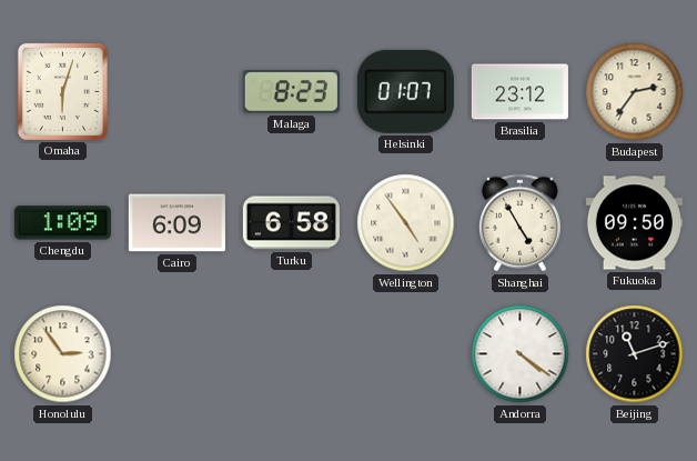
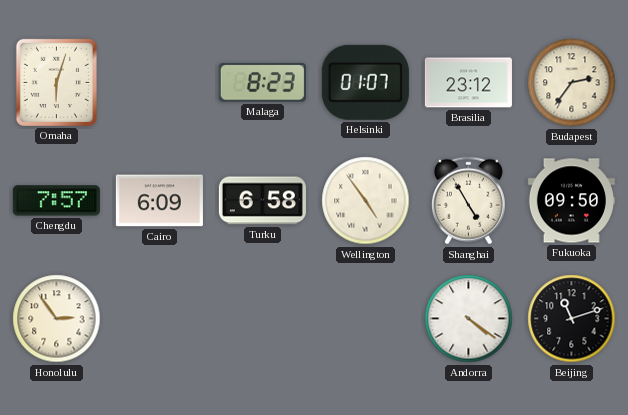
Chengdu: 1:09 -> 7:57
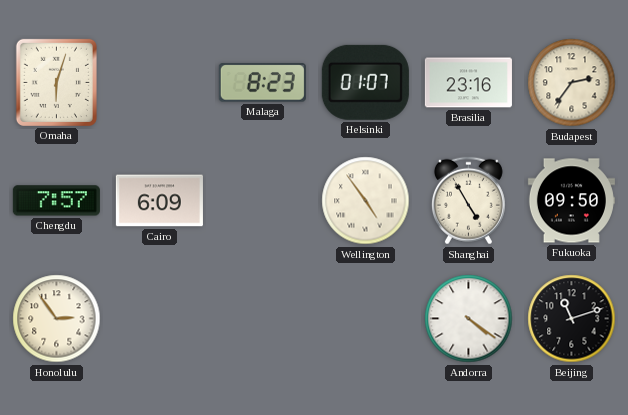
Brasilia: 23:12 -> 23:16
Turku: 6:58 -> none
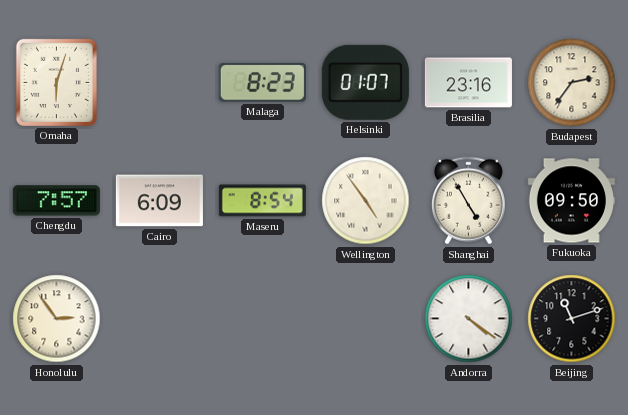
Maseru: none -> 8:54
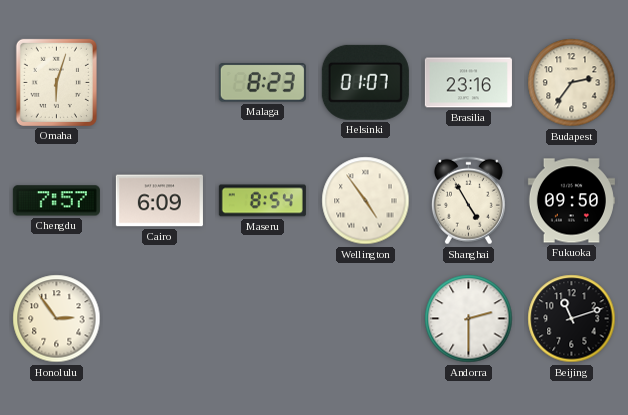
Andorra: 4:21 -> 2:30
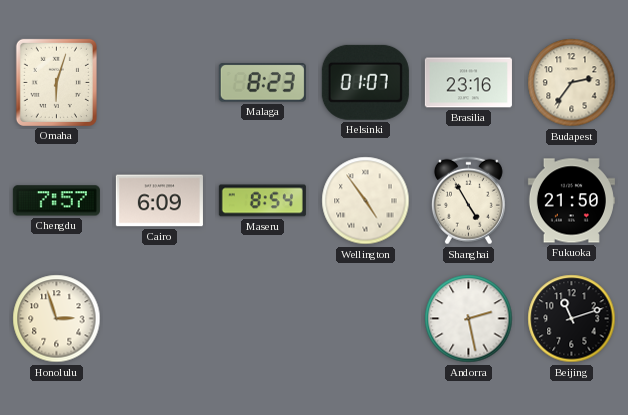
Fukuoka: 09:50 -> 21:50
Honolulu: 2:54 -> 2:57
Andorra: 2:30 -> 2:28
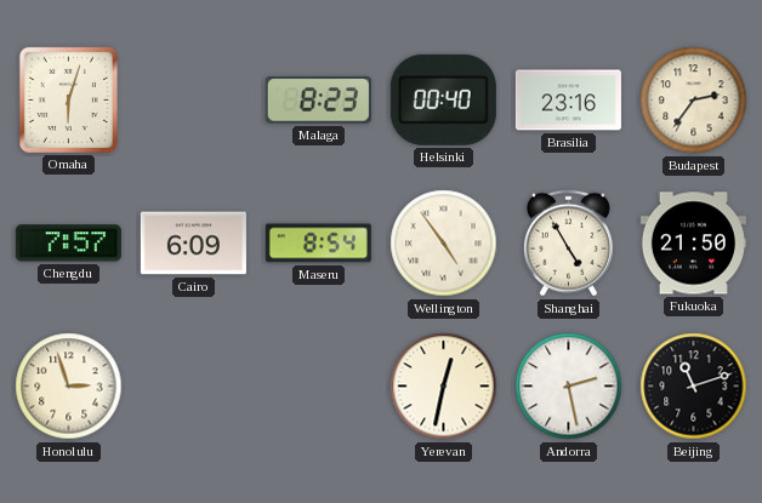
Helsinki: 01:07 -> 00:40
Yerevan: none -> 12:32
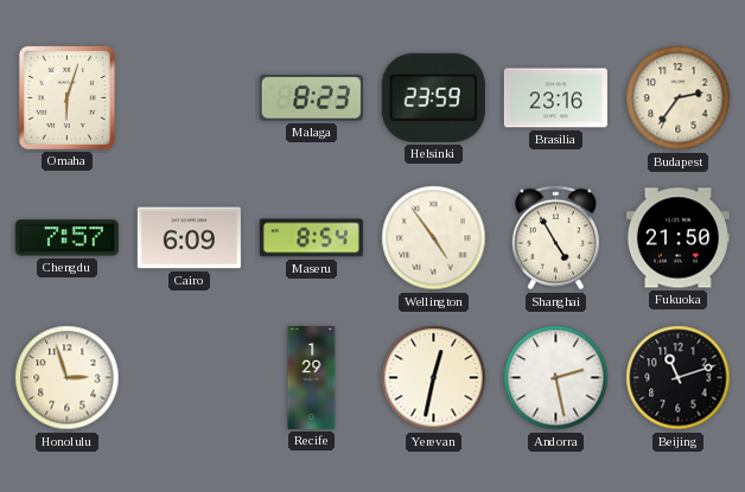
Helsinki: 00:40 -> 23:59
Recife: none -> 1:29
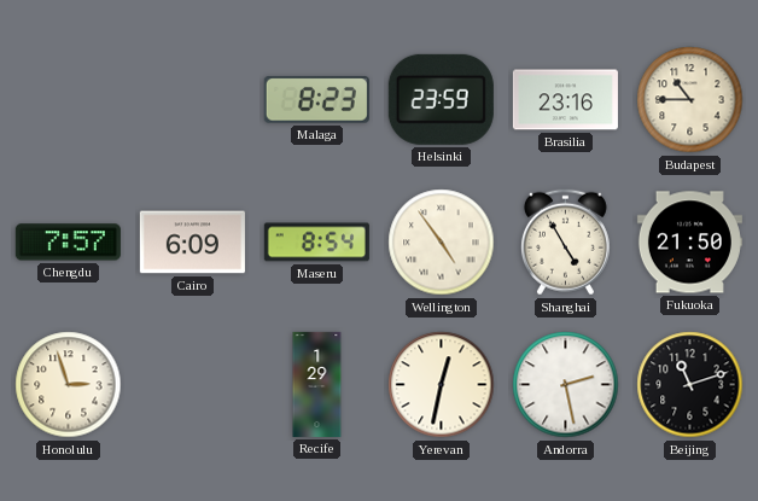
Omaha: 6:03 -> none
Budapest: 2:36 -> 10:45
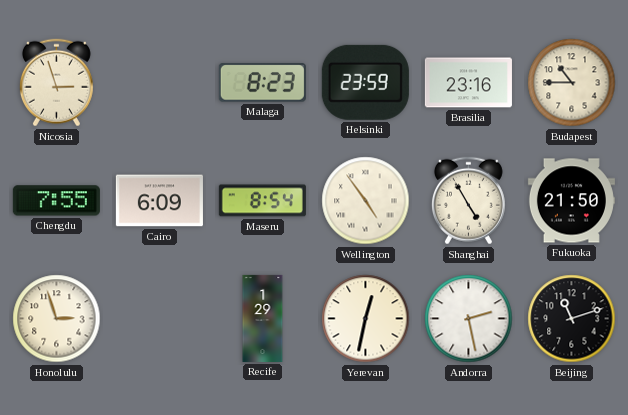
Nicosia: none -> 2:57
Chengdu: 7:57 -> 7:55
